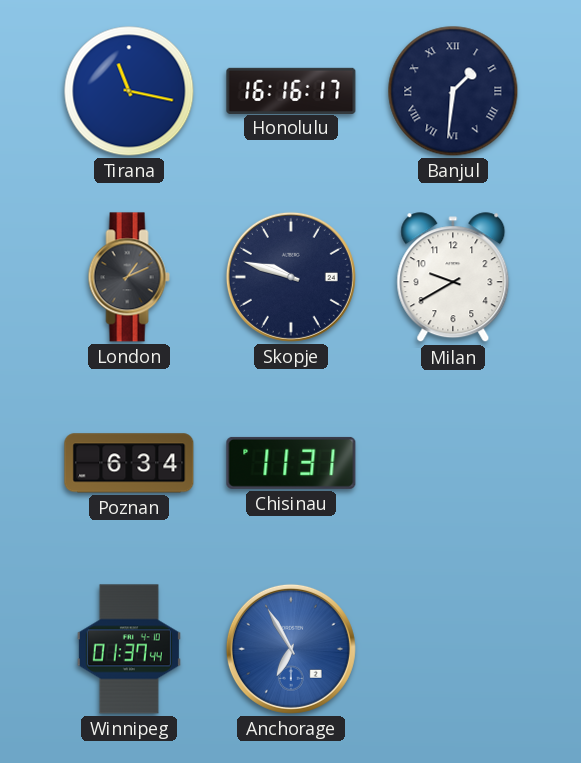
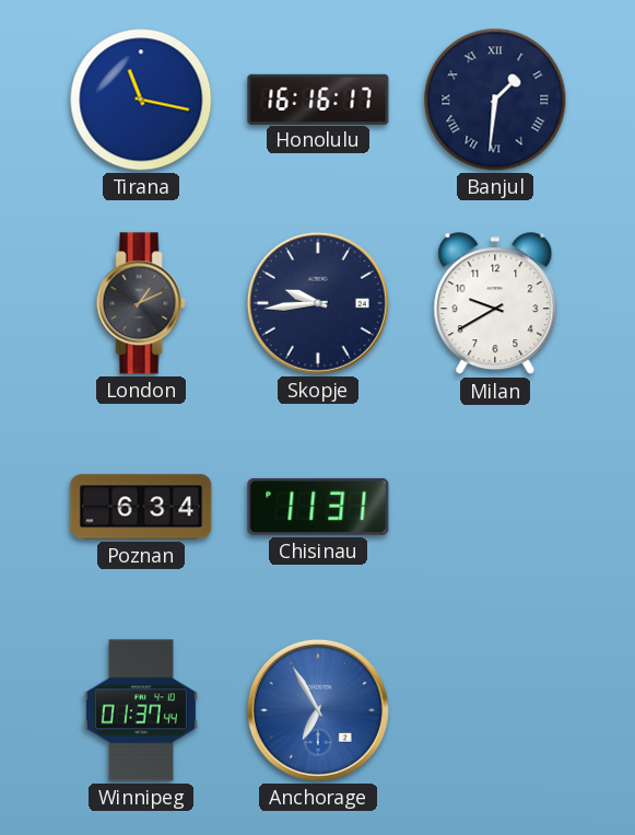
Skopje: 9:48 -> 9:44
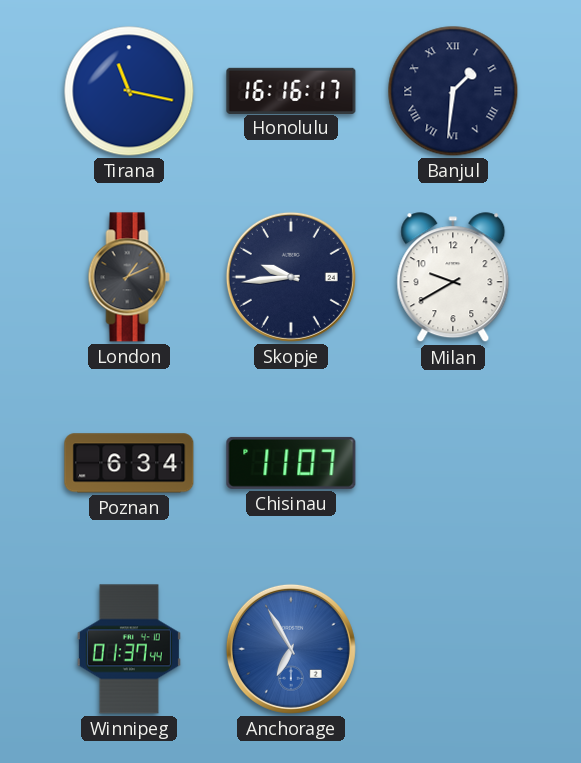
Chisinau: 11:31 -> 11:07
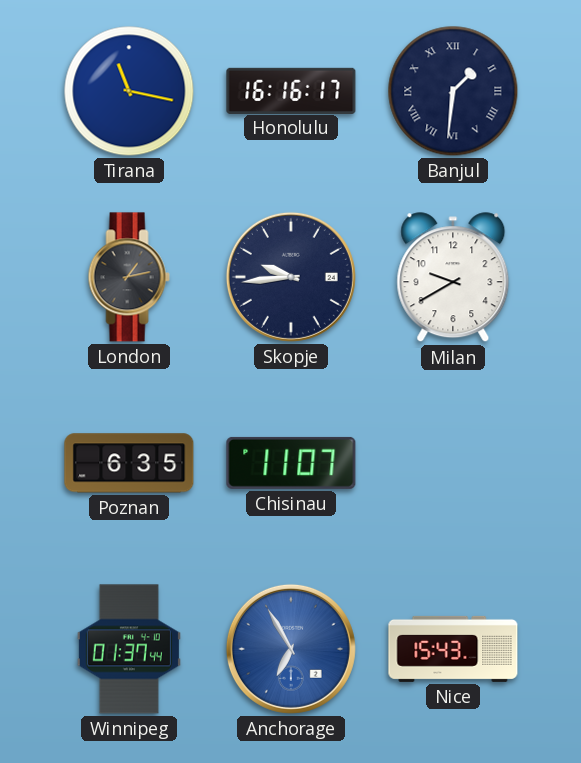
London: 1:11 -> 1:13
Poznan: 6:34 -> 6:35
Nice: none -> 15:43
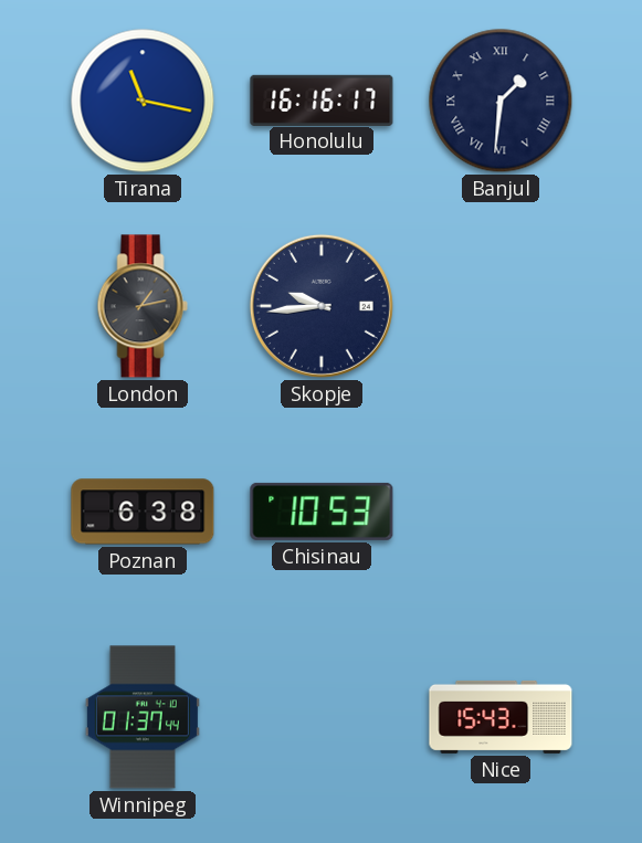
Milan: 9:40 -> none
Poznan: 6:35 -> 6:38
Chisinau: 11:07 -> 10:53
Anchorage: 6:55 -> none
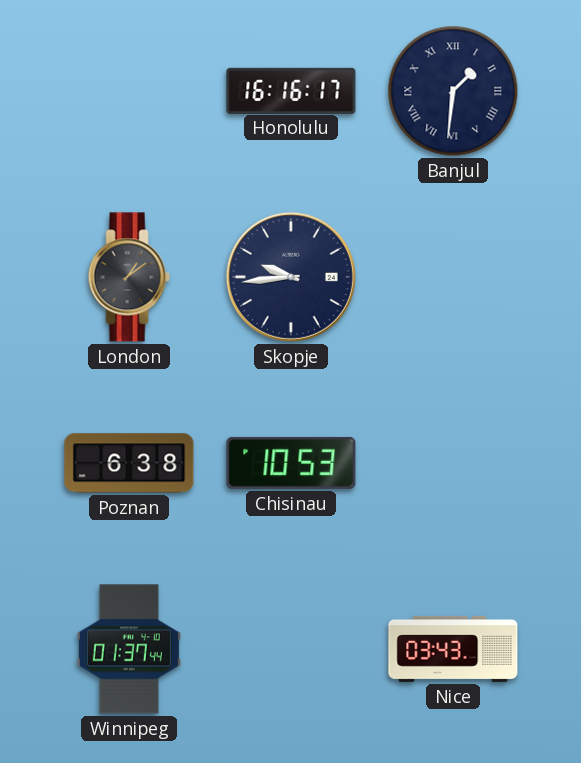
Tirana: 11:17 -> none
London: 1:13 -> 1:09
Nice: 15:43 -> 03:43
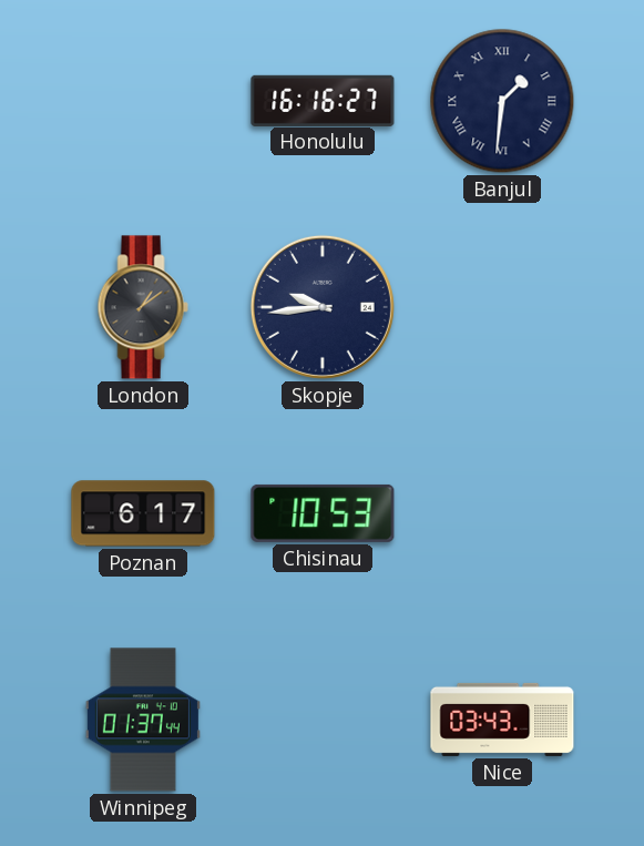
Honolulu: 16:16:17 -> 16:16:27
Poznan: 6:38 -> 6:17
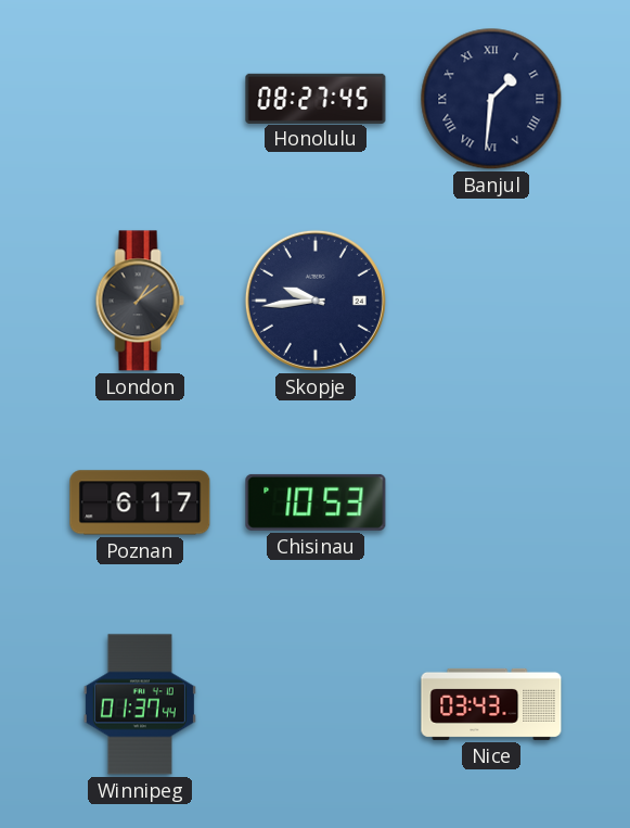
Honolulu: 16:16 -> 08:27
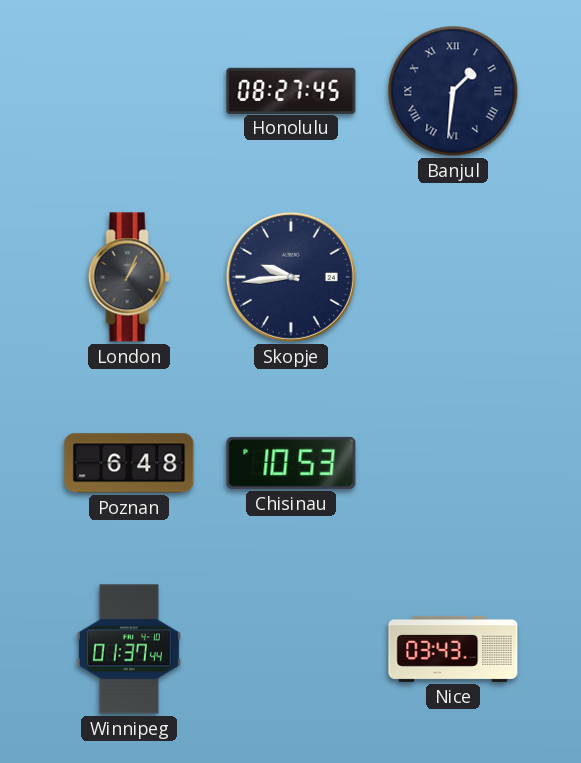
London: 1:09 -> 1:04
Poznan: 6:17 -> 6:48
